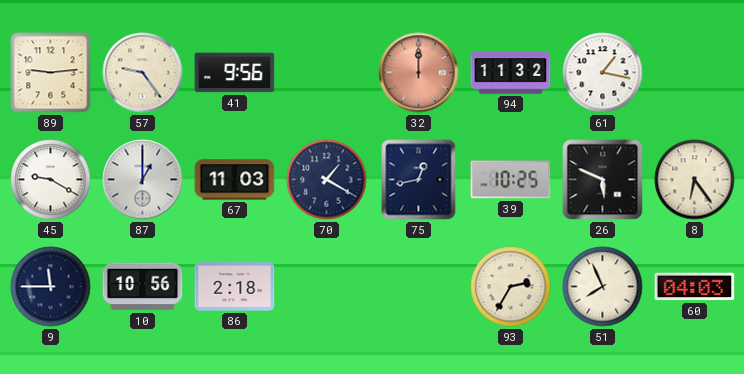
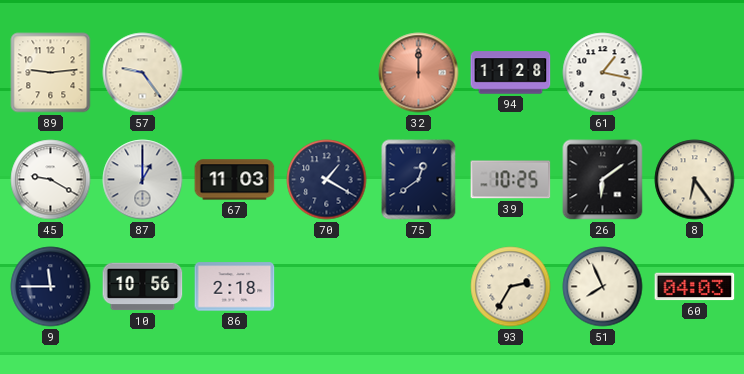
41: 9:56 -> none
94: 11:32 -> 11:28
75: 12:43 -> 12:39
26: 5:49 -> 6:09
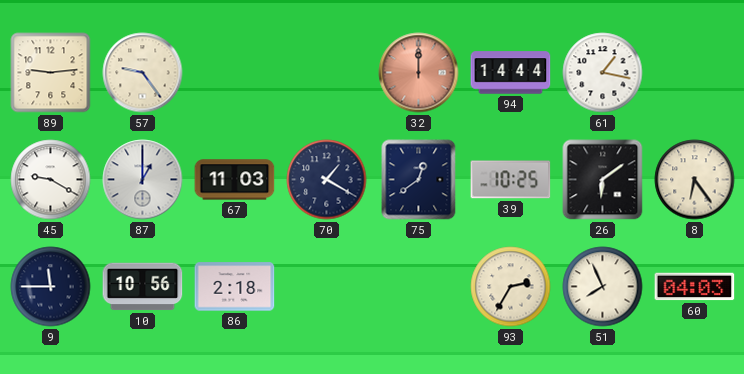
94: 11:28 -> 14:44
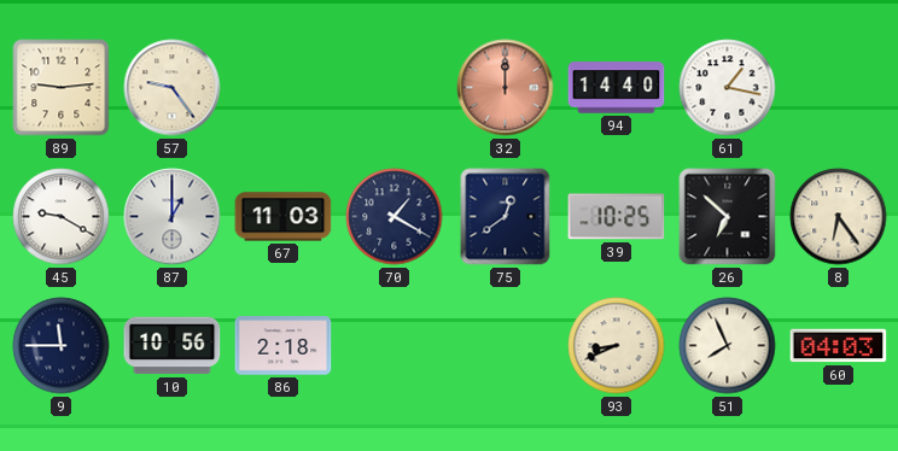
94: 14:44 -> 14:40
26: 6:09 -> 6:52
93: 2:35 -> 8:41
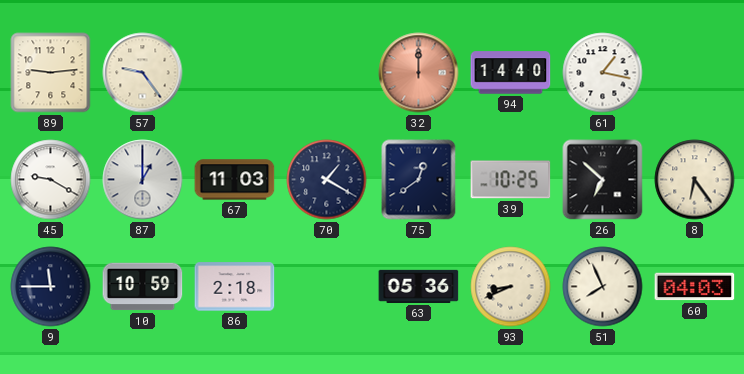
10: 10:56 -> 10:59
63: none -> 05:36
